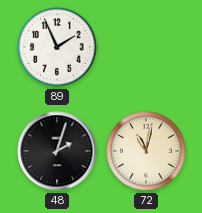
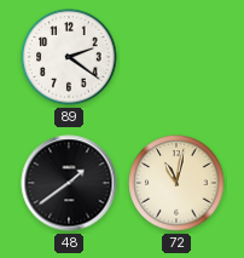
89: 1:56 -> 2:21
48: 2:03 -> 1:39
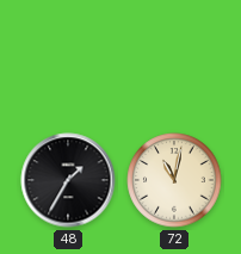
89: 2:21 -> none
48: 1:39 -> 1:35
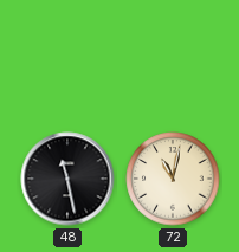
48: 1:35 -> 11:28
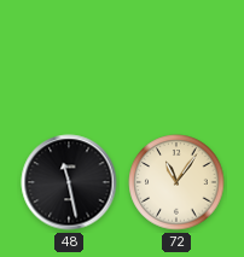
72: 11:02 -> 11:06
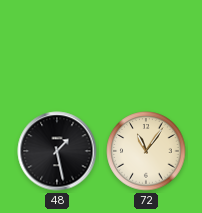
48: 11:28 -> 1:28
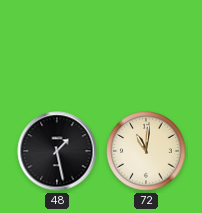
72: 11:06 -> 11:01
